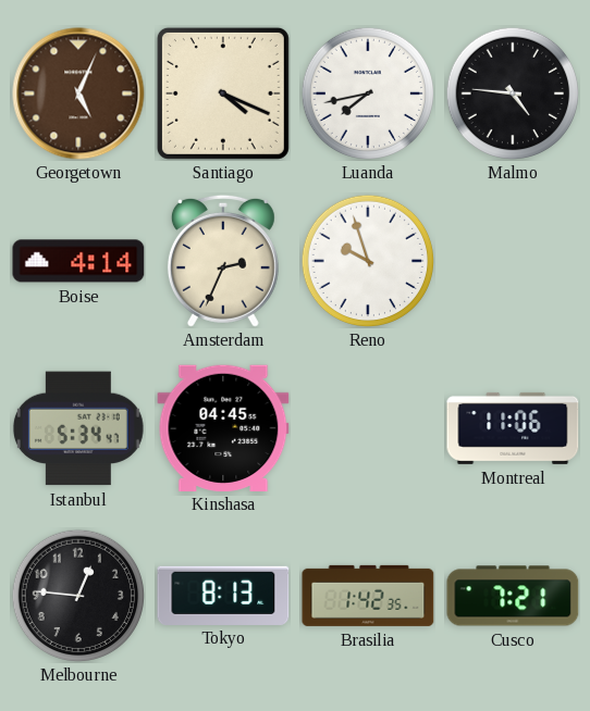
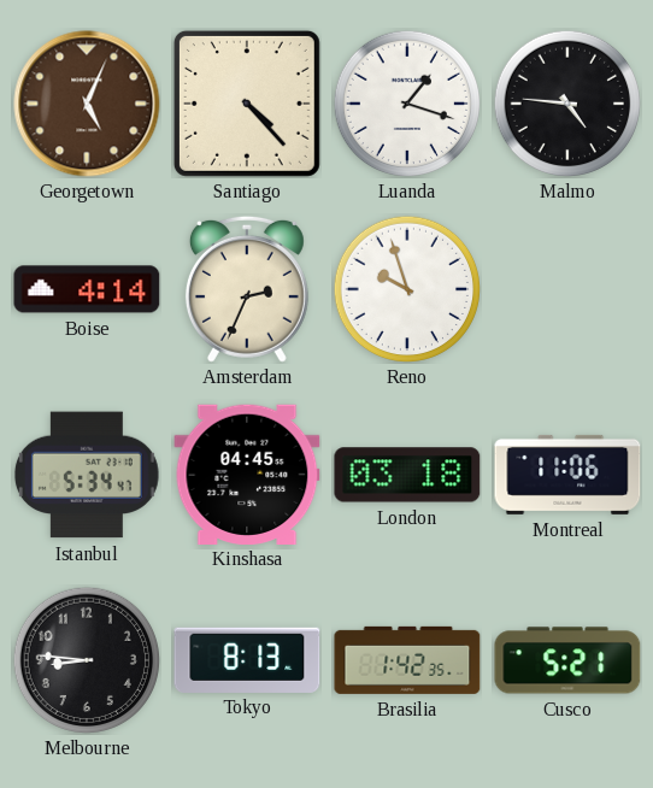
Santiago: 4:19 -> 4:23
Luanda: 7:43 -> 1:18
London: none -> 03:18
Melbourne: 12:46 -> 8:46
Cusco: 7:21 -> 5:21
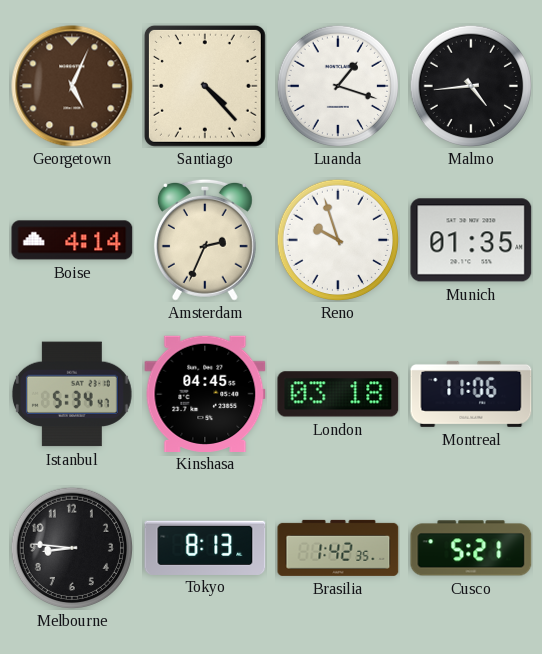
Malmo: 4:46 -> 4:44
Munich: none -> 01:35
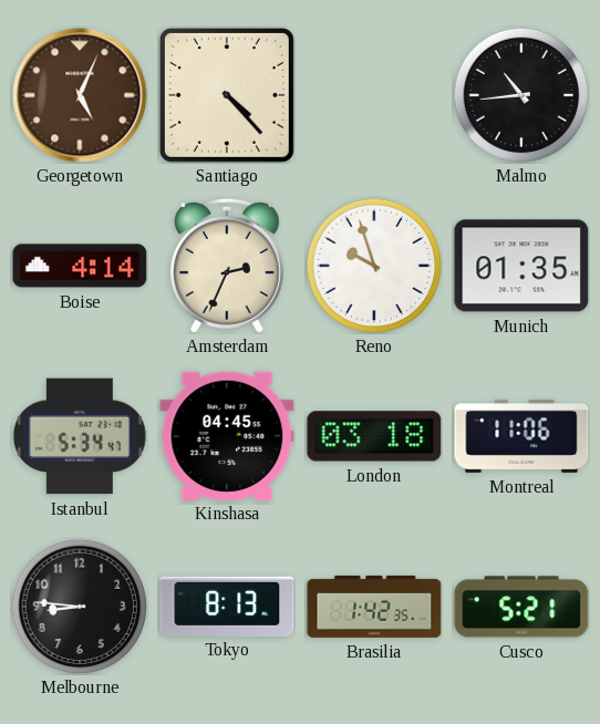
Luanda: 1:18 -> none
Malmo: 4:44 -> 10:44
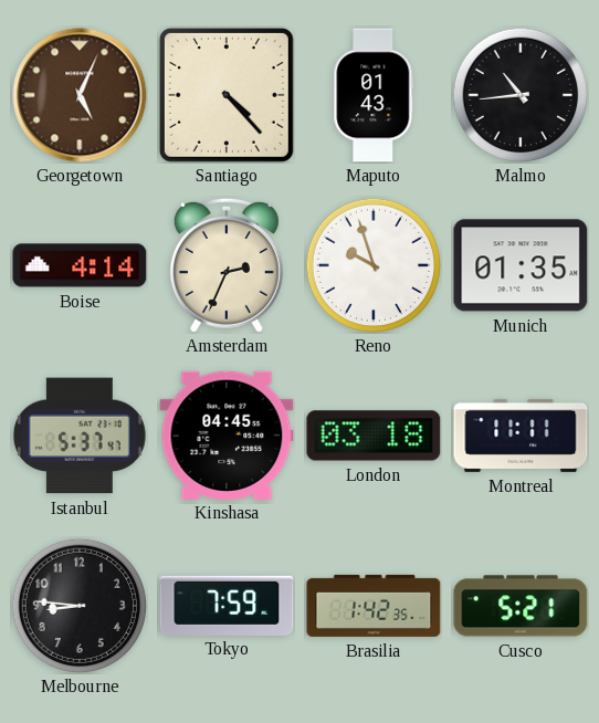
Maputo: none -> 01:43
Istanbul: 5:34 -> 5:37
Montreal: 11:06 -> 11:11
Tokyo: 8:13 -> 7:59
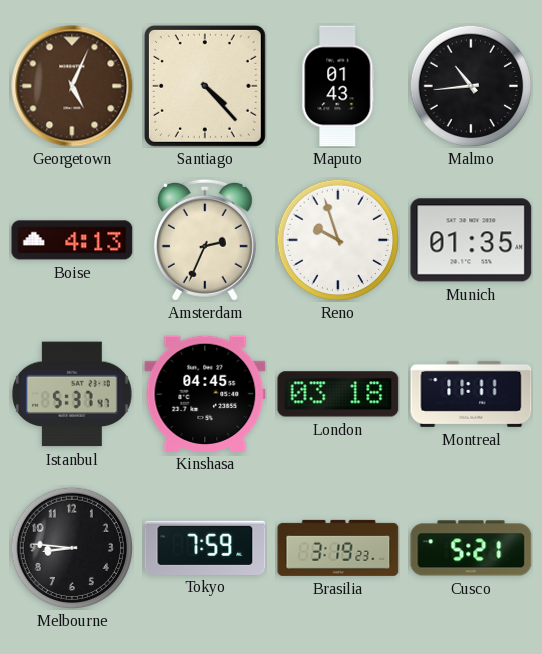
Boise: 4:14 -> 4:13
Brasilia: 1:42 -> 3:19
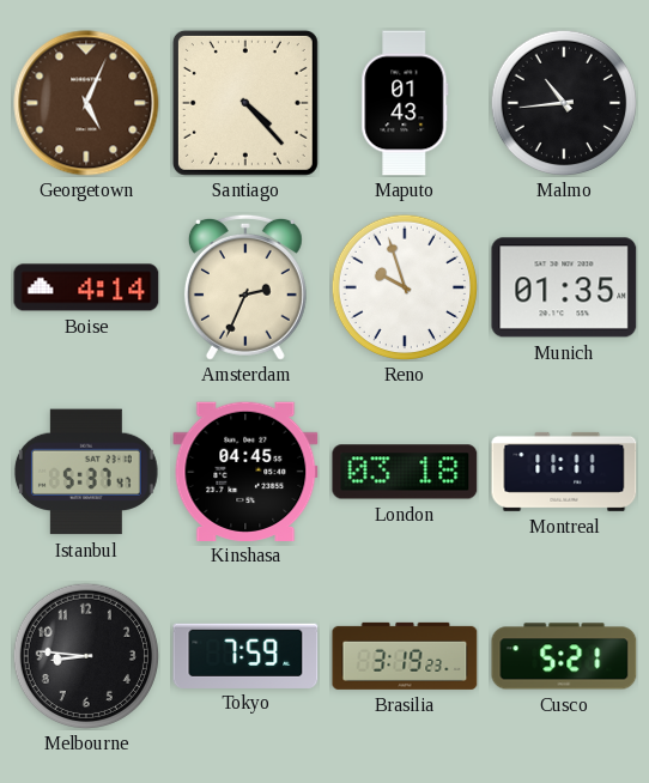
Boise: 4:13 -> 4:14
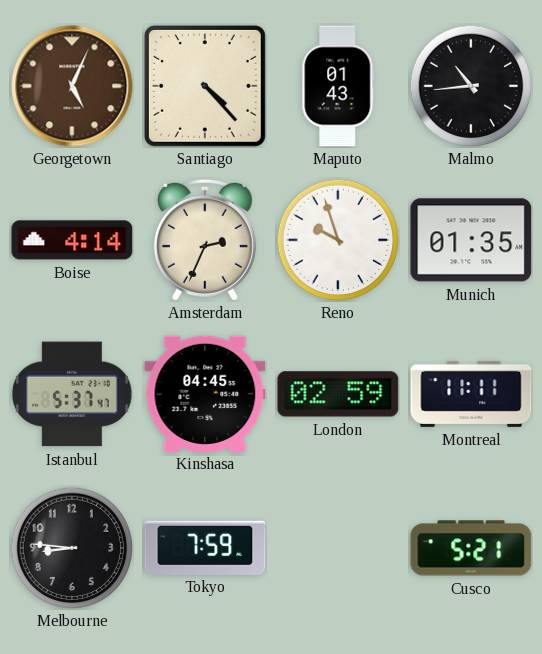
London: 03:18 -> 02:59
Brasilia: 3:19 -> none
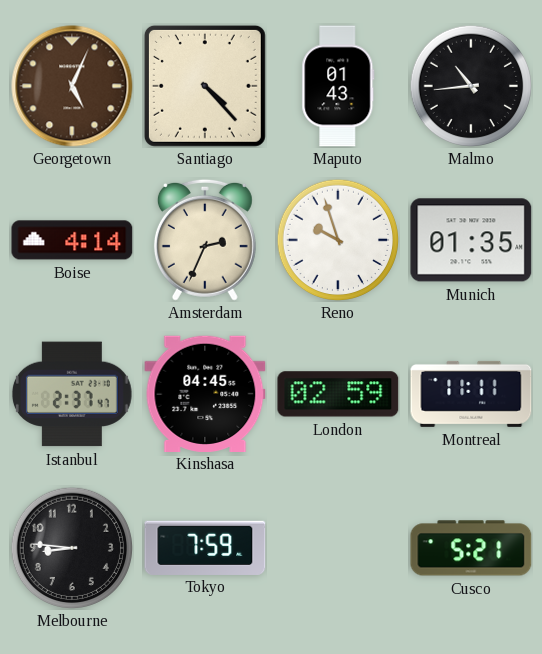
Istanbul: 5:37 -> 2:37
